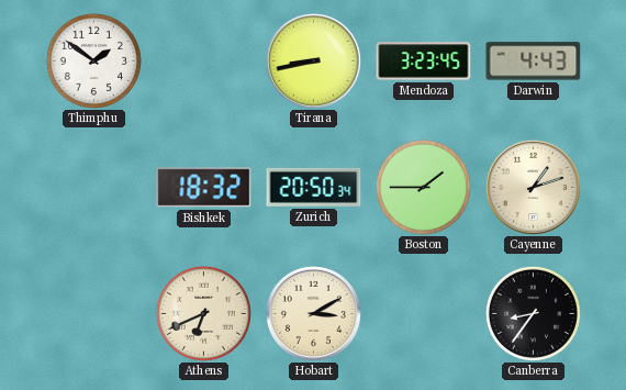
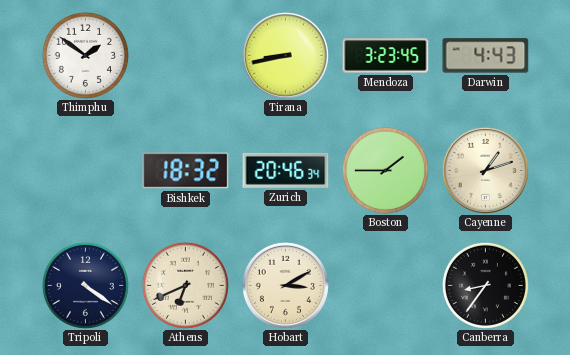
Zurich: 20:50 -> 20:46
Tripoli: none -> 4:21
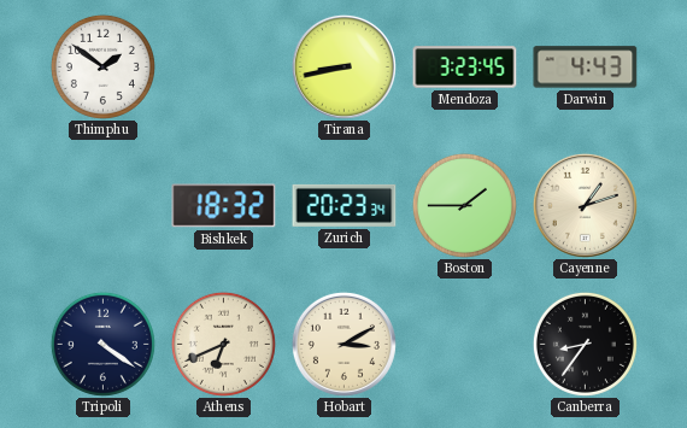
Zurich: 20:46 -> 20:23
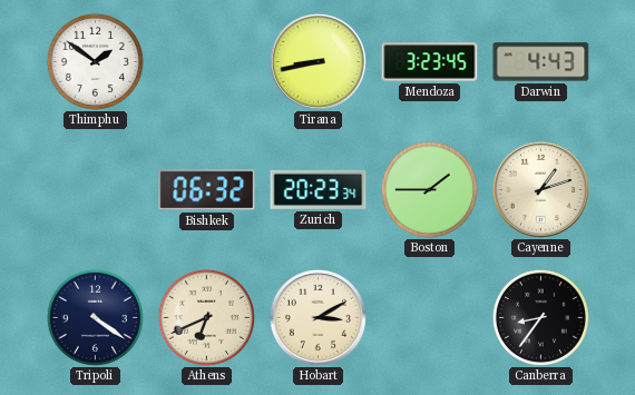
Bishkek: 18:32 -> 06:32
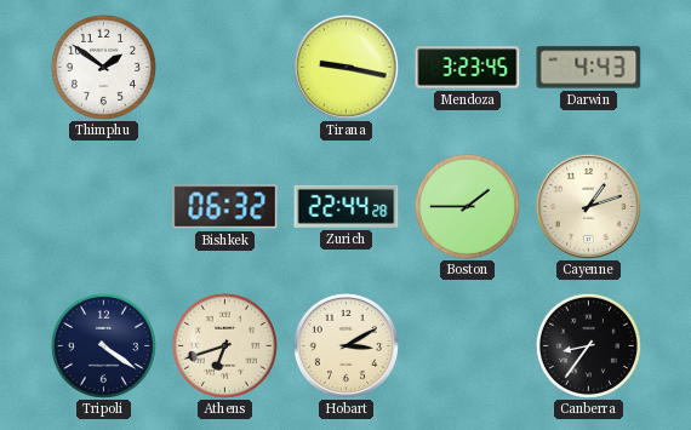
Tirana: 8:43 -> 9:17
Zurich: 20:23 -> 22:44
Athens: 6:41 -> 6:42
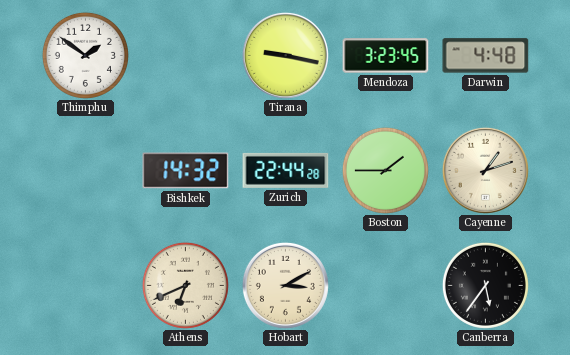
Darwin: 4:43 -> 4:48
Bishkek: 06:32 -> 14:32
Tripoli: 4:21 -> none
Athens: 6:42 -> 6:41
Canberra: 8:36 -> 5:36
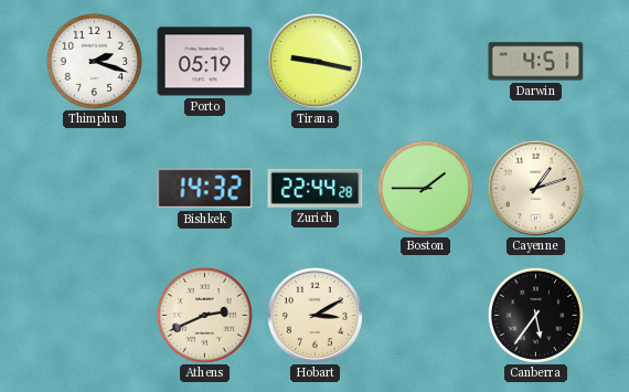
Thimphu: 1:51 -> 2:18
Porto: none -> 05:19
Mendoza: 3:23 -> none
Darwin: 4:48 -> 4:51
Athens: 6:41 -> 2:41
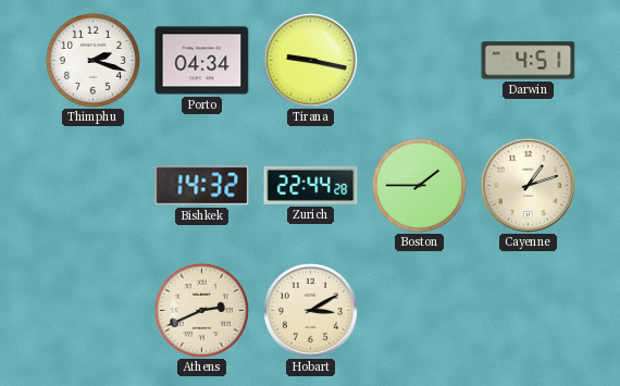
Porto: 05:19 -> 04:34
Canberra: 5:36 -> none
